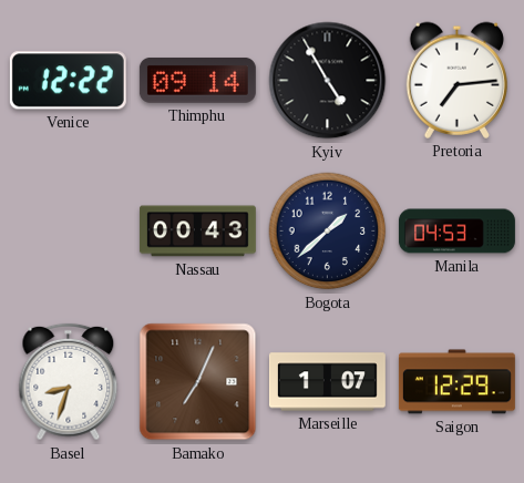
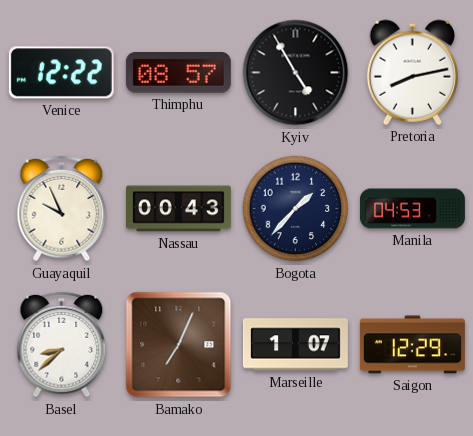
Thimphu: 09:14 -> 08:57
Pretoria: 7:14 -> 8:13
Guayaquil: none -> 9:56
Bogota: 1:38 -> 1:37
Basel: 8:33 -> 8:38
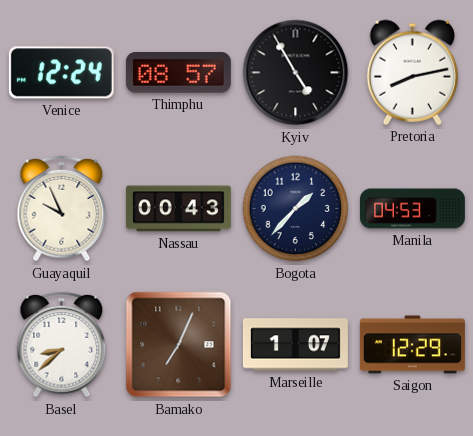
Venice: 12:22 -> 12:24
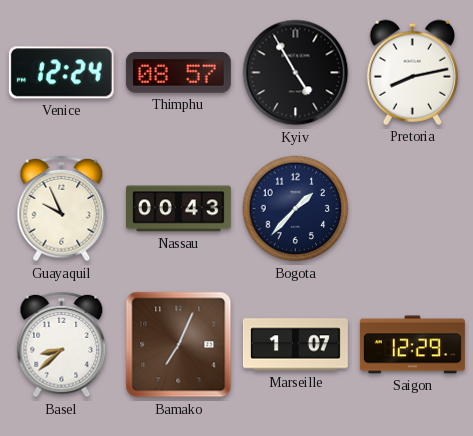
Manila: 04:53 -> none
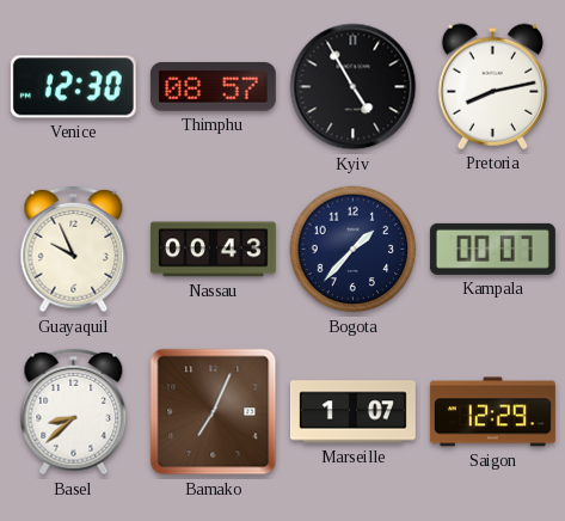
Venice: 12:24 -> 12:30
Kampala: none -> 00:07
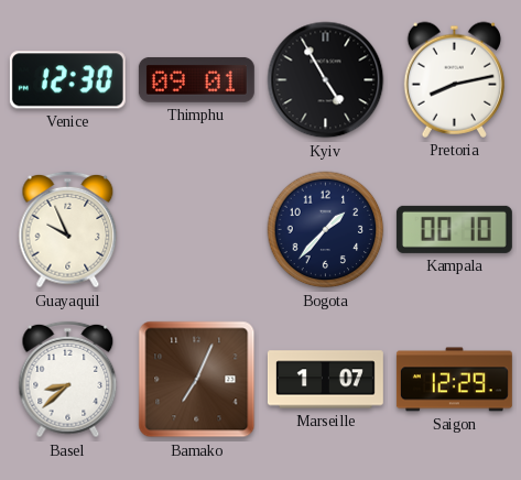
Thimphu: 08:57 -> 09:01
Nassau: 00:43 -> none
Kampala: 00:07 -> 00:10
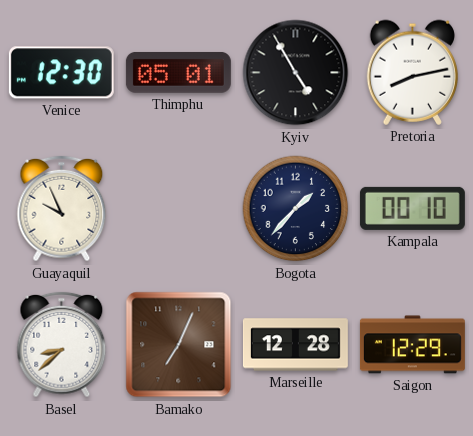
Thimphu: 09:01 -> 05:01
Marseille: 1:07 -> 12:28
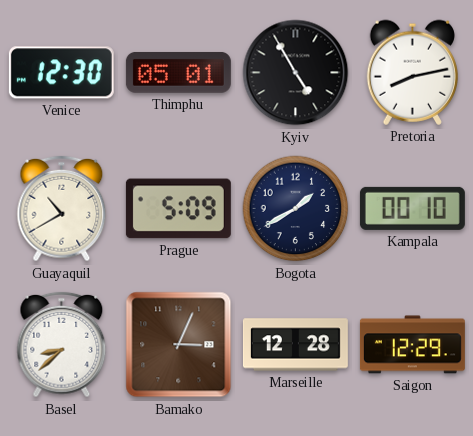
Guayaquil: 9:56 -> 10:40
Prague: none -> 5:09
Bogota: 1:37 -> 1:40
Bamako: 7:04 -> 3:04
